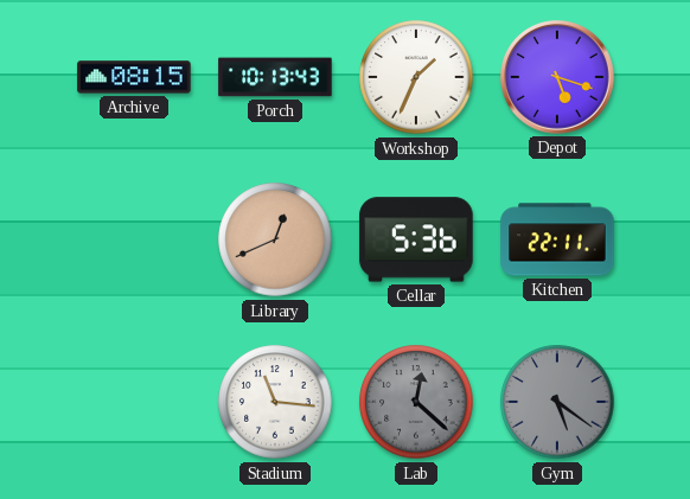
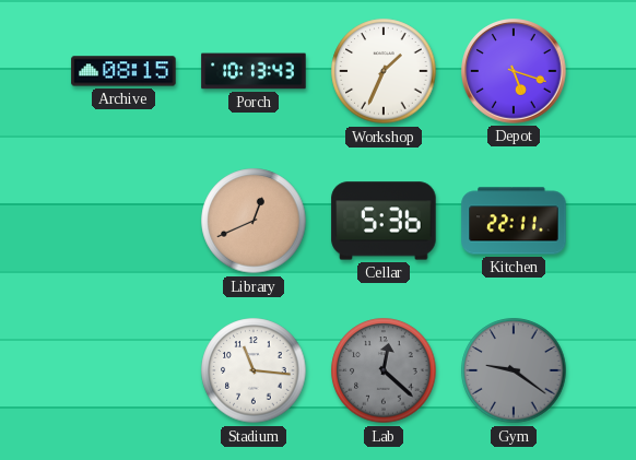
Gym: 5:21 -> 9:21
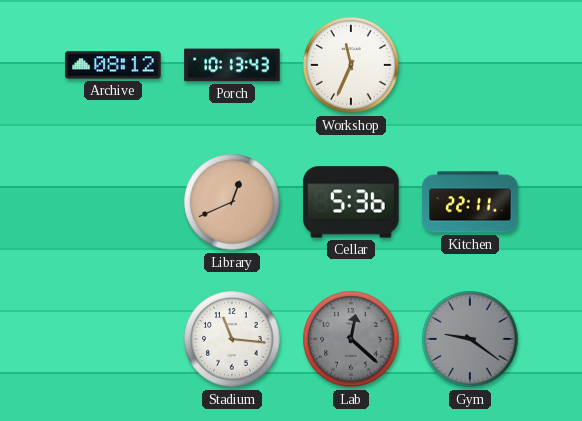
Archive: 08:15 -> 08:12
Workshop: 1:34 -> 11:34
Depot: 5:18 -> none
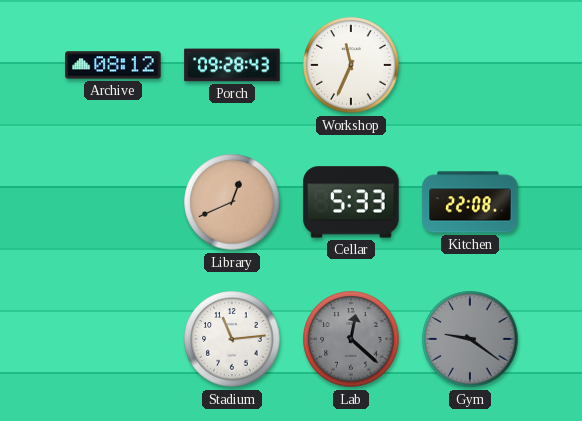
Porch: 10:13 -> 09:28
Cellar: 5:36 -> 5:33
Kitchen: 22:11 -> 22:08
Stadium: 11:16 -> 11:14
